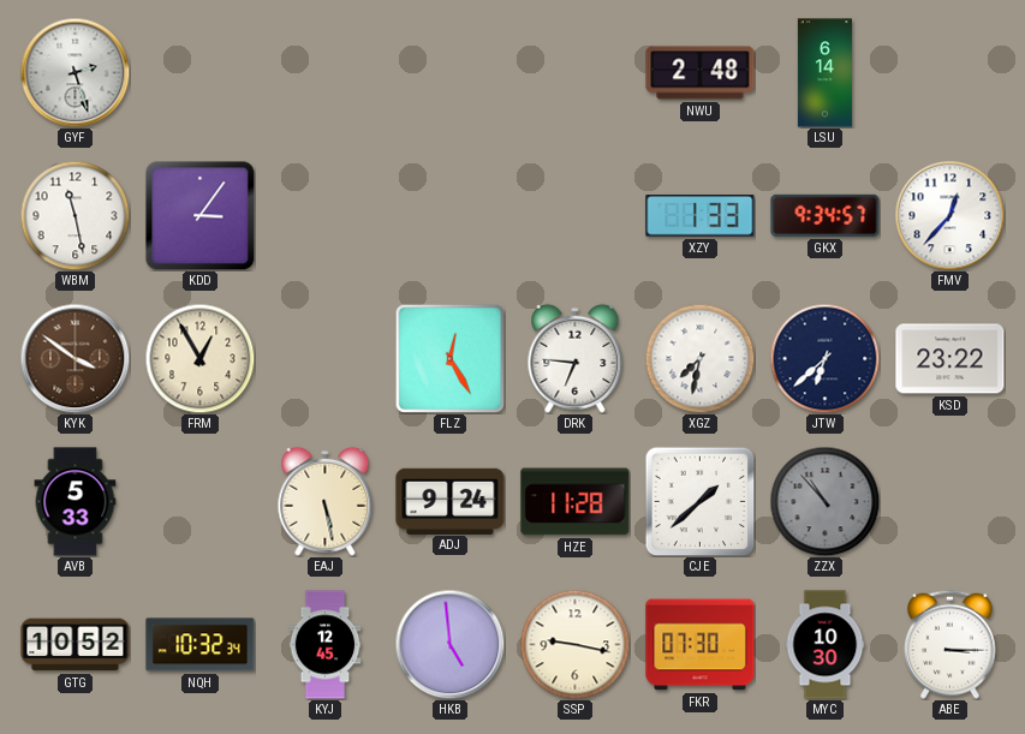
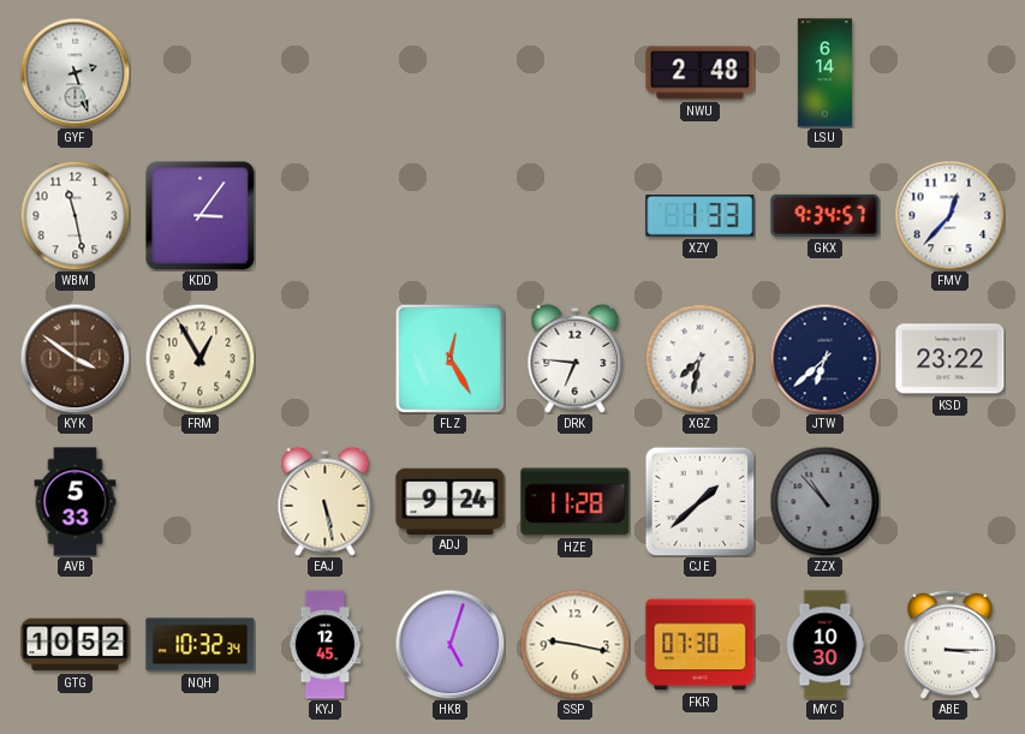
HKB: 4:59 -> 5:03
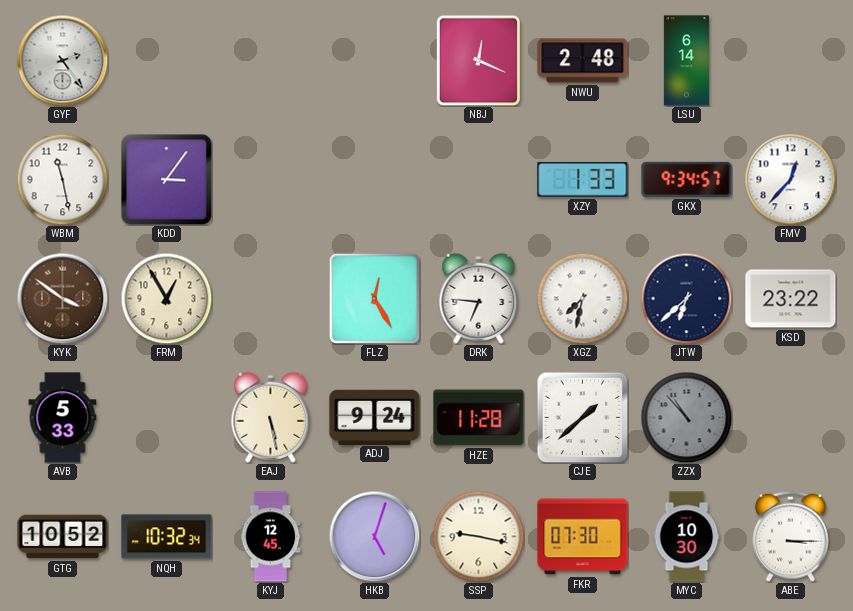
GYF: 2:27 -> 2:24
NBJ: none -> 12:19
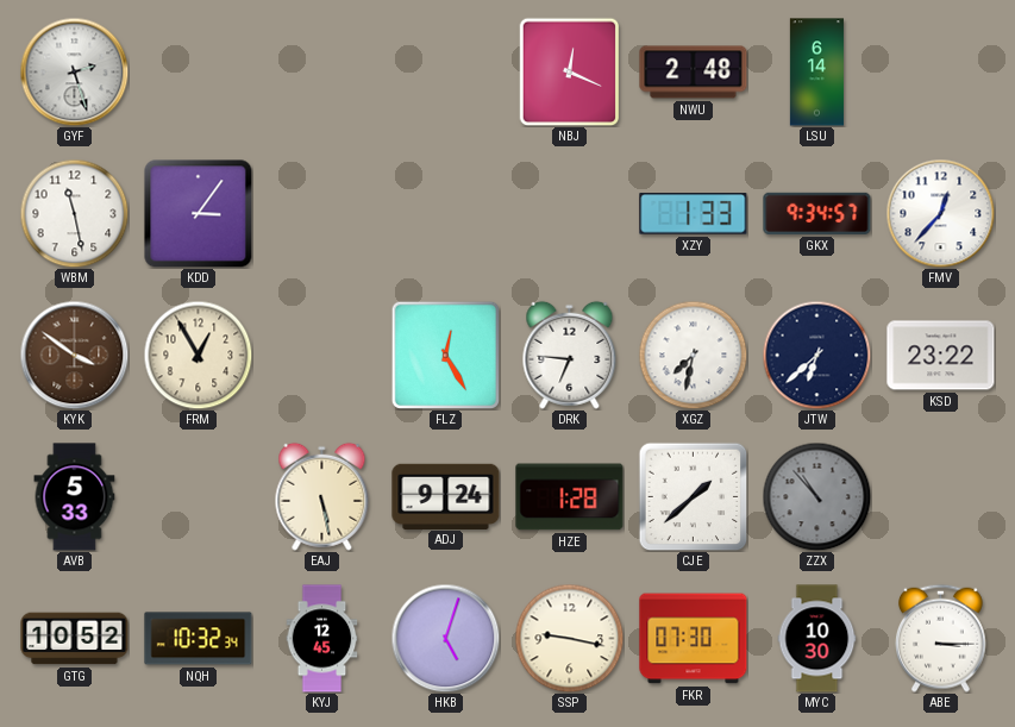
GYF: 2:24 -> 2:27
HZE: 11:28 -> 1:28
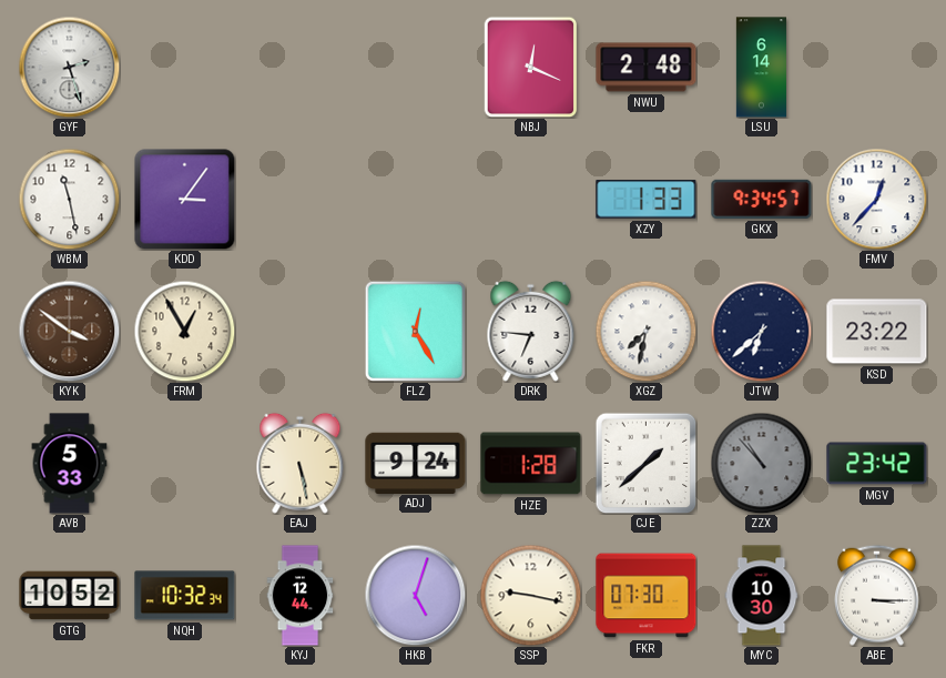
MGV: none -> 23:42
KYJ: 12:45 -> 12:44
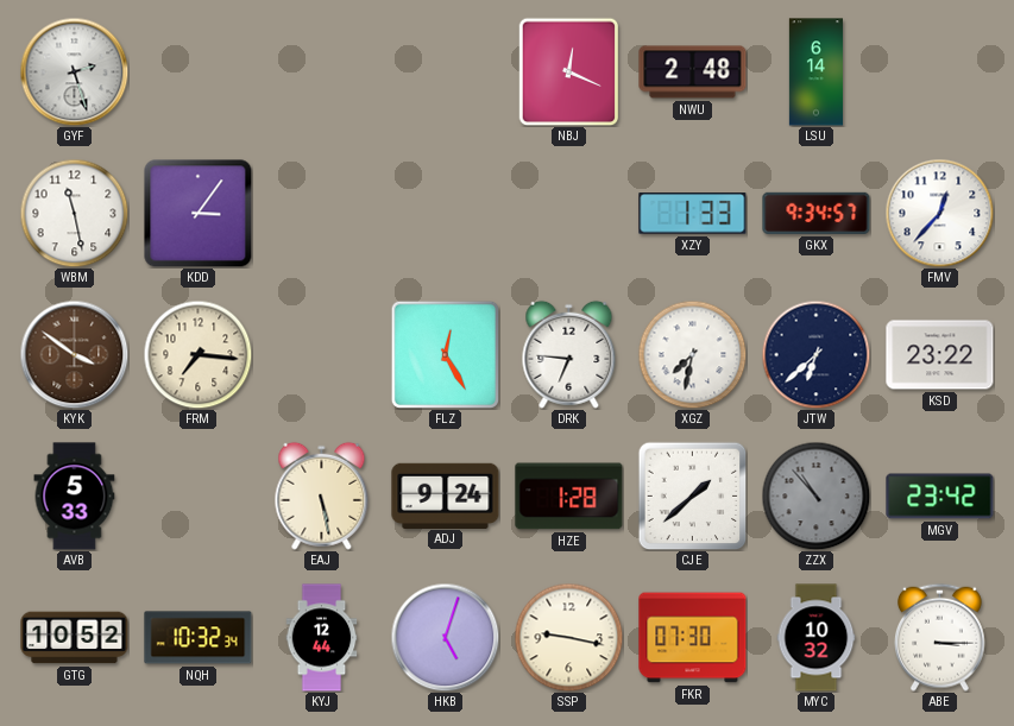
FRM: 12:55 -> 7:16
MYC: 10:30 -> 10:32
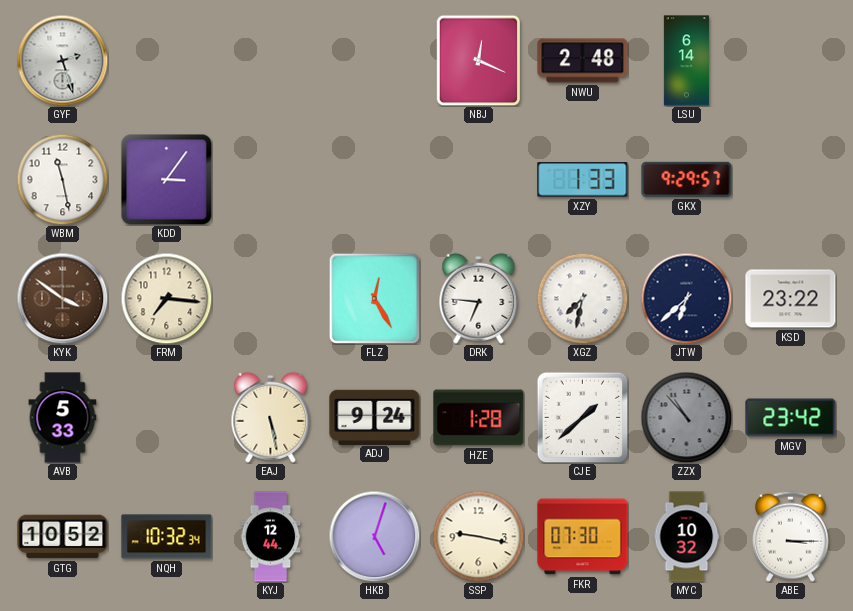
GKX: 9:34 -> 9:29
FMV: 12:37 -> none
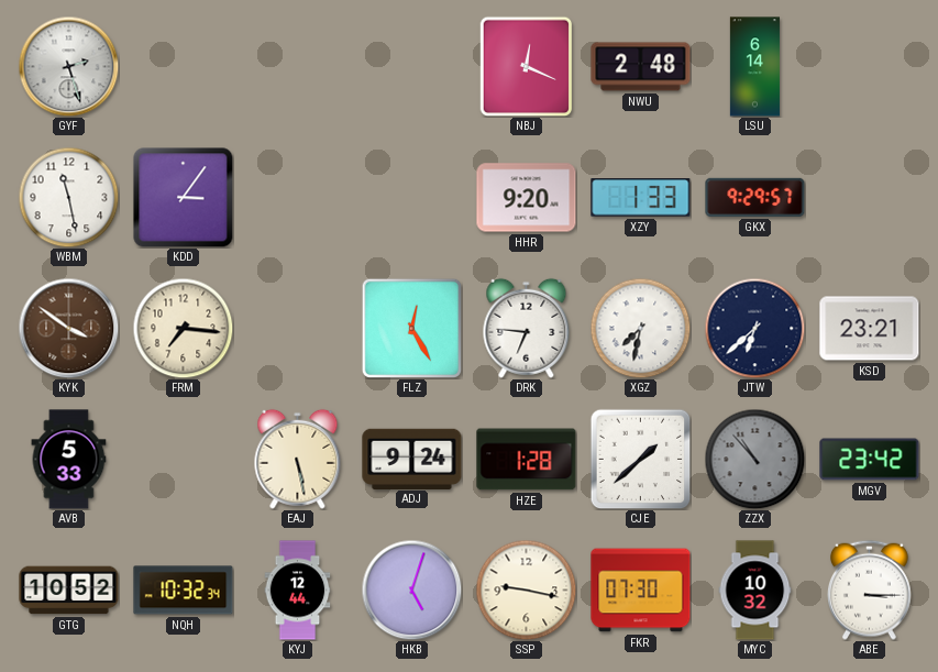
HHR: none -> 9:20
KSD: 23:22 -> 23:21
